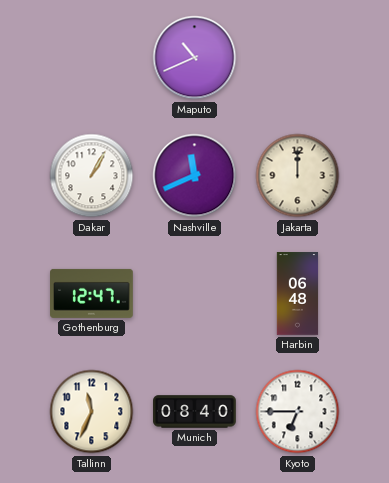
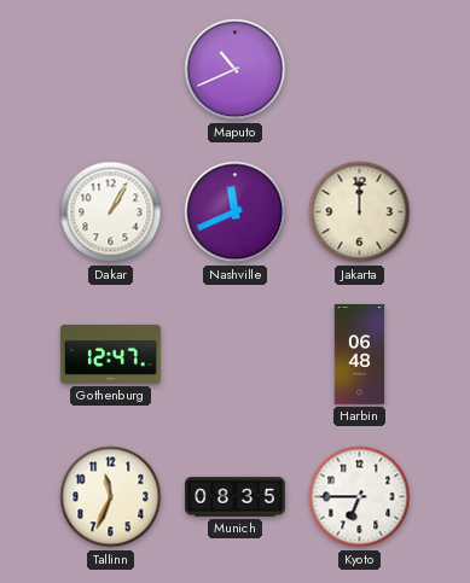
Munich: 08:40 -> 08:35
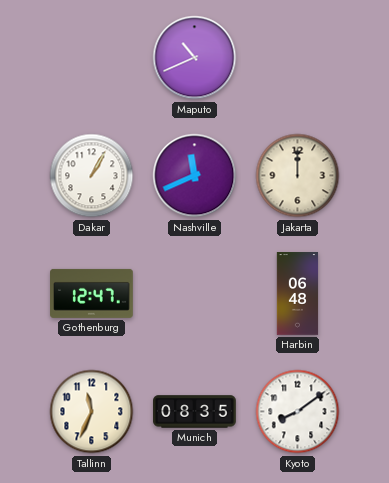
Kyoto: 6:45 -> 8:09
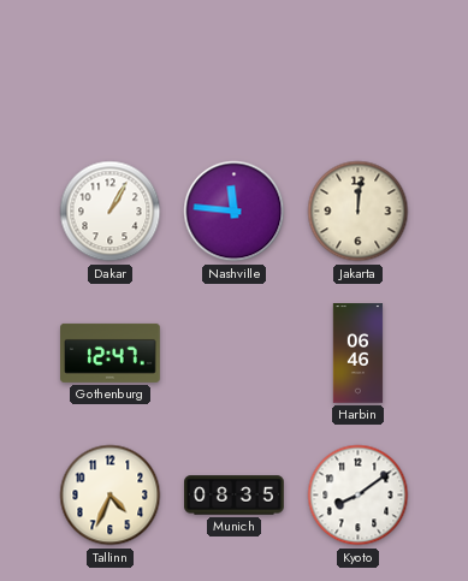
Maputo: 10:41 -> none
Nashville: 11:41 -> 11:46
Jakarta: 12:00 -> 12:01
Harbin: 06:48 -> 06:46
Tallinn: 11:34 -> 4:34
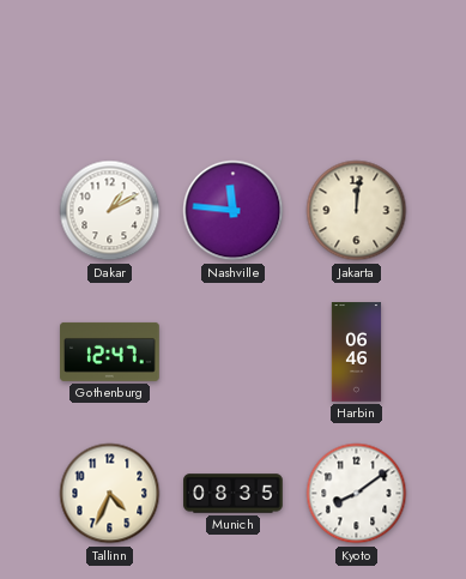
Dakar: 1:05 -> 1:10
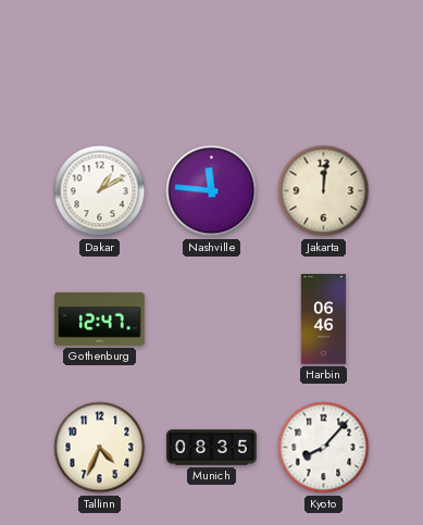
Kyoto: 8:09 -> 8:07
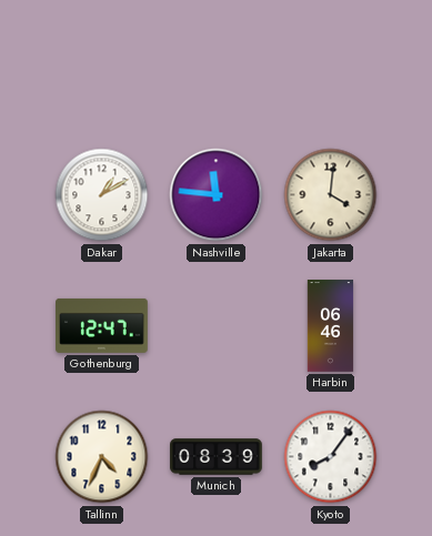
Jakarta: 12:01 -> 4:01
Munich: 08:35 -> 08:39
Kyoto: 8:07 -> 8:06
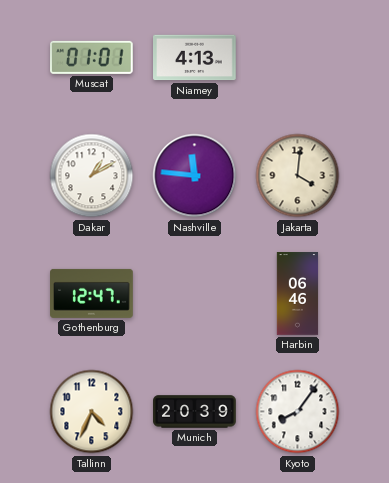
Muscat: none -> 01:01
Niamey: none -> 4:13
Munich: 08:39 -> 20:39
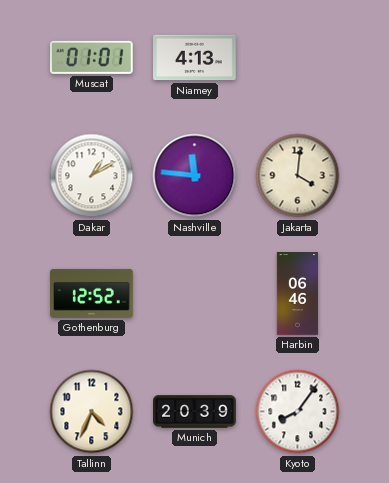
Gothenburg: 12:47 -> 12:52
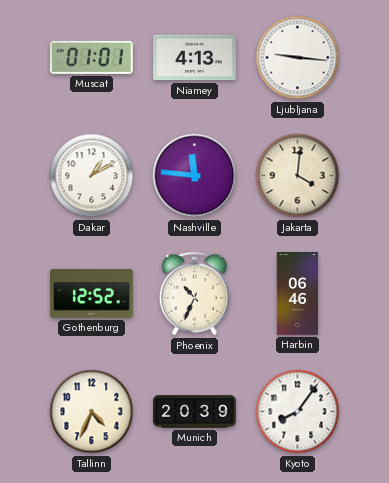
Ljubljana: none -> 9:16
Phoenix: none -> 10:34
